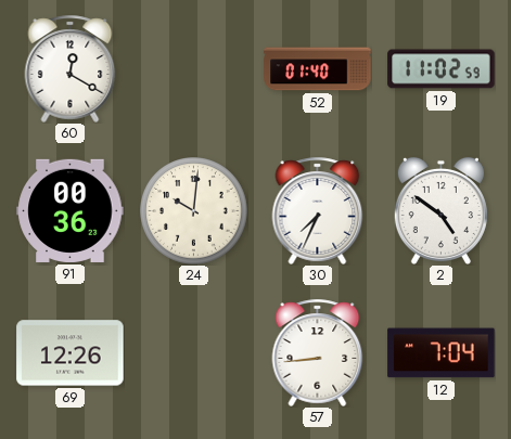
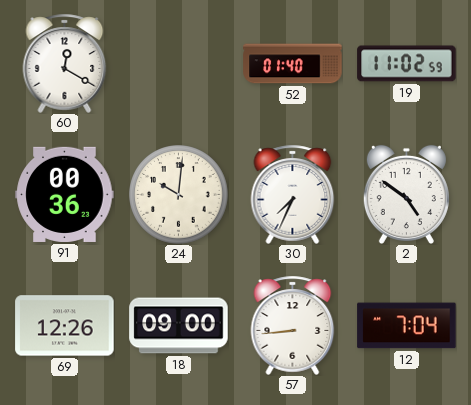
18: none -> 09:00
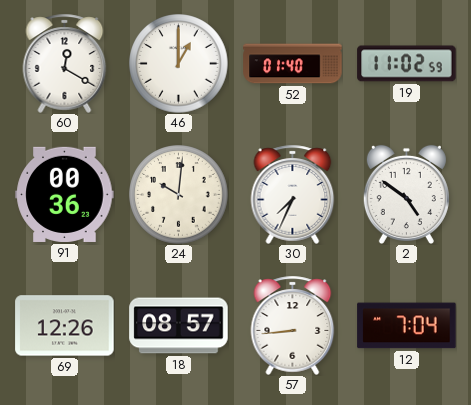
46: none -> 1:00
18: 09:00 -> 08:57
